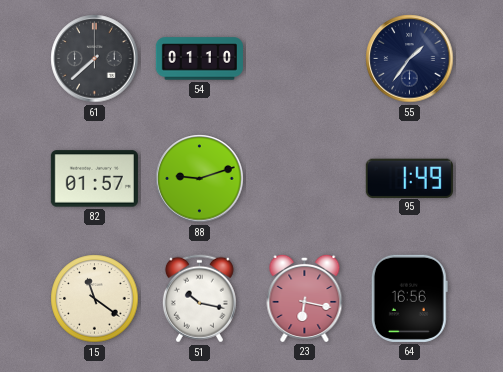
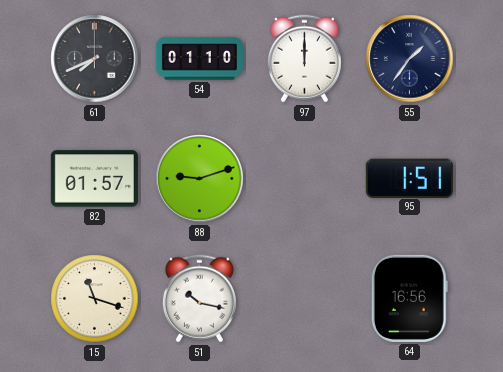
61: 7:38 -> 7:41
97: none -> 12:00
95: 1:49 -> 1:51
15: 11:21 -> 11:18
23: 6:17 -> none
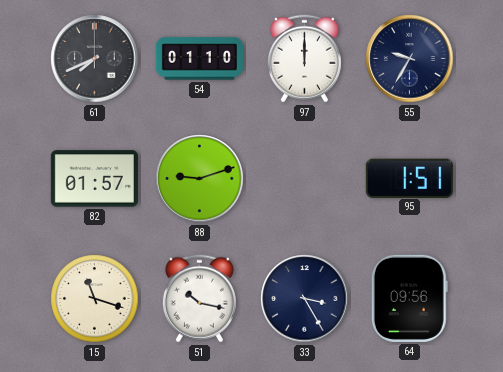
55: 1:36 -> 9:35
33: none -> 3:25
64: 16:56 -> 09:56
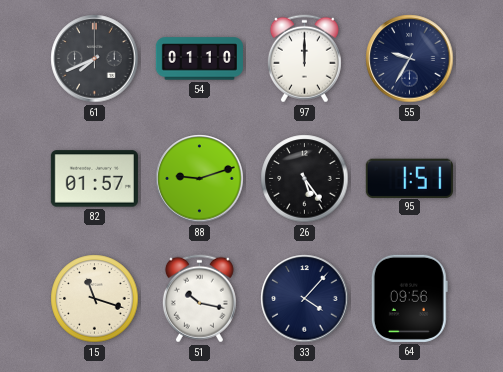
26: none -> 5:24
33: 3:25 -> 4:07
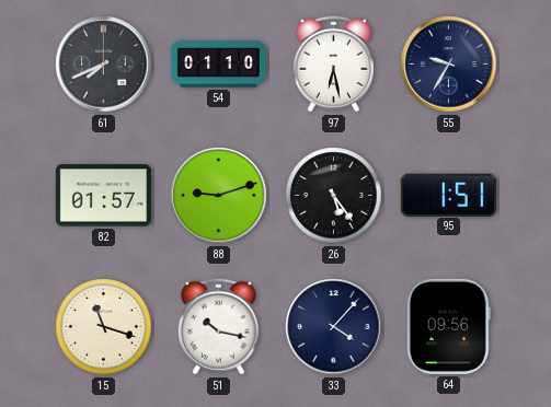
97: 12:00 -> 6:28
